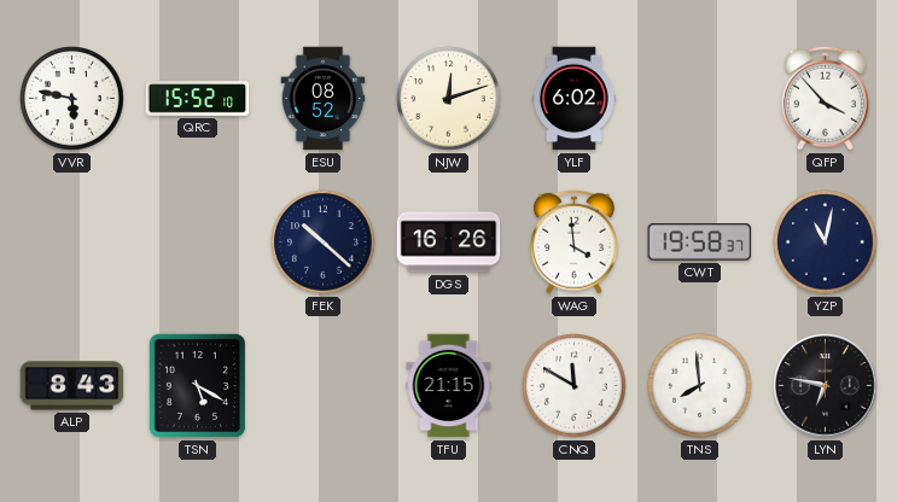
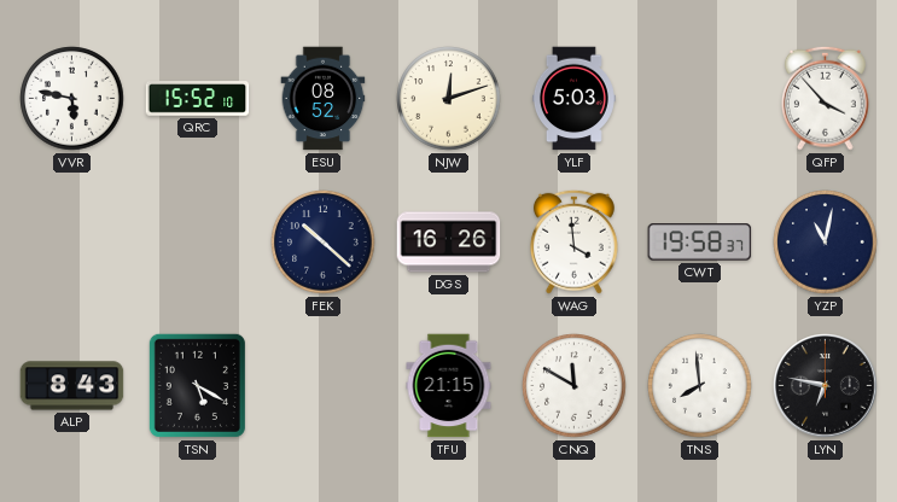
YLF: 6:02 -> 5:03
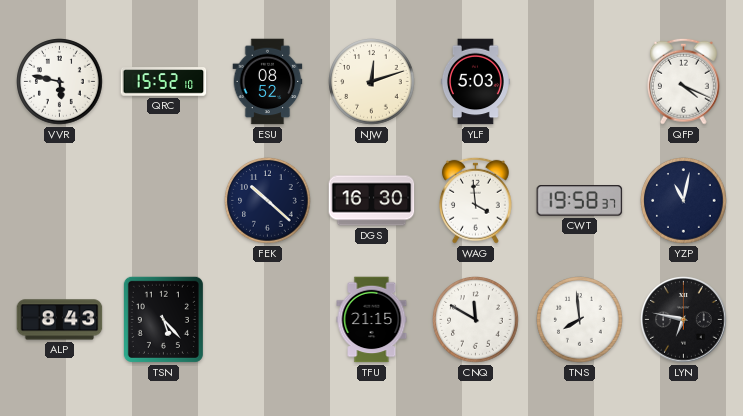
QFP: 3:53 -> 4:19
DGS: 16:26 -> 16:30
TSN: 5:20 -> 5:23
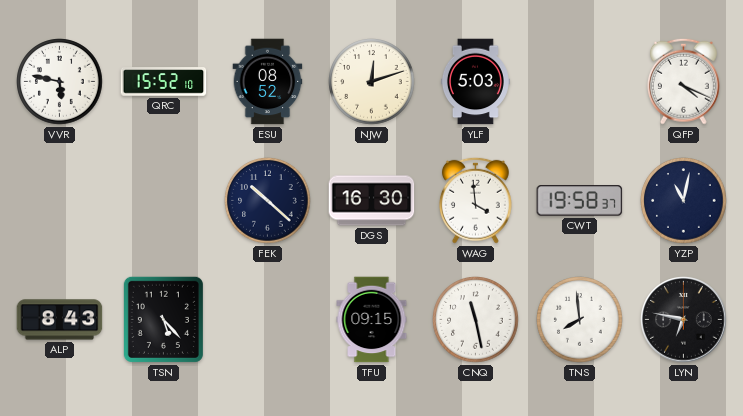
TFU: 21:15 -> 09:15
CNQ: 11:50 -> 11:28
